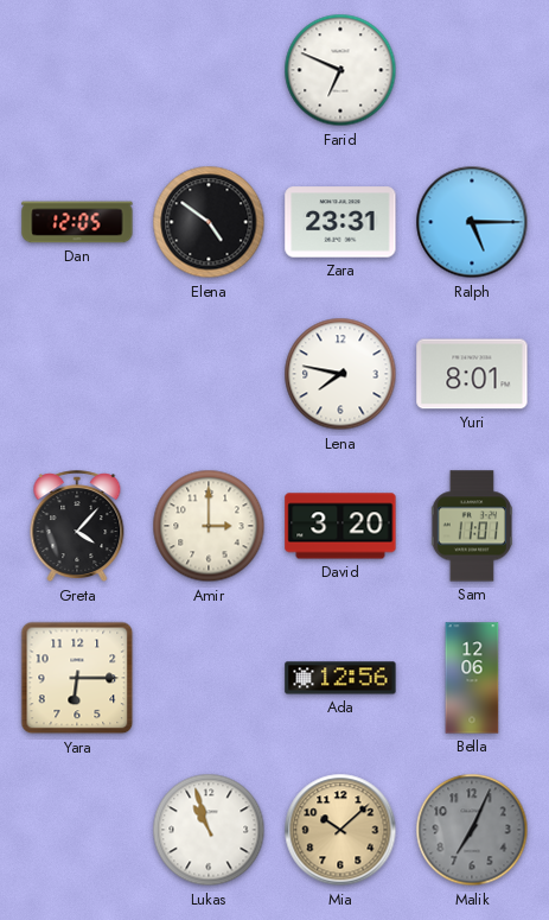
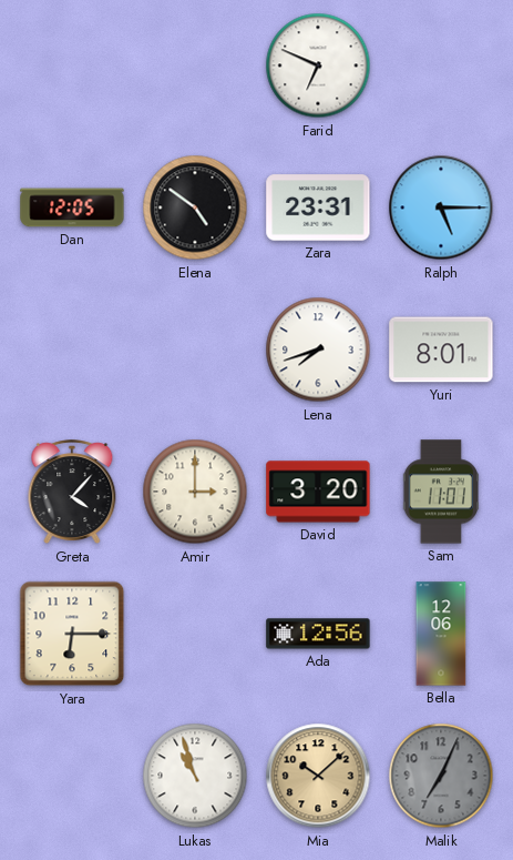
Lena: 7:47 -> 7:42
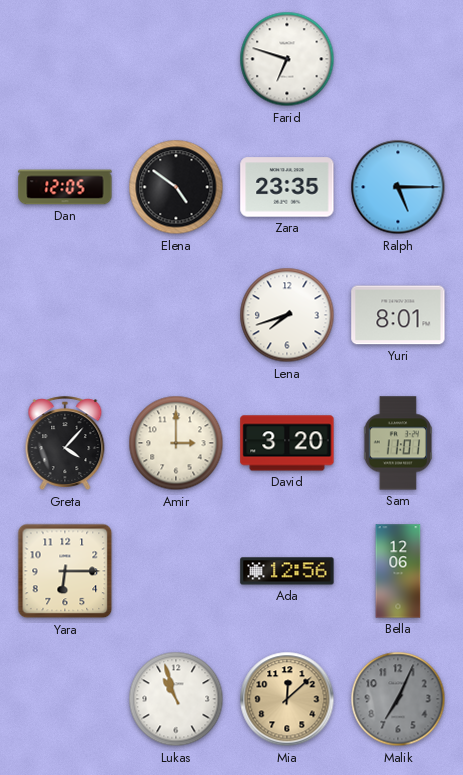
Farid: 6:49 -> 6:48
Zara: 23:31 -> 23:35
Mia: 10:08 -> 12:08
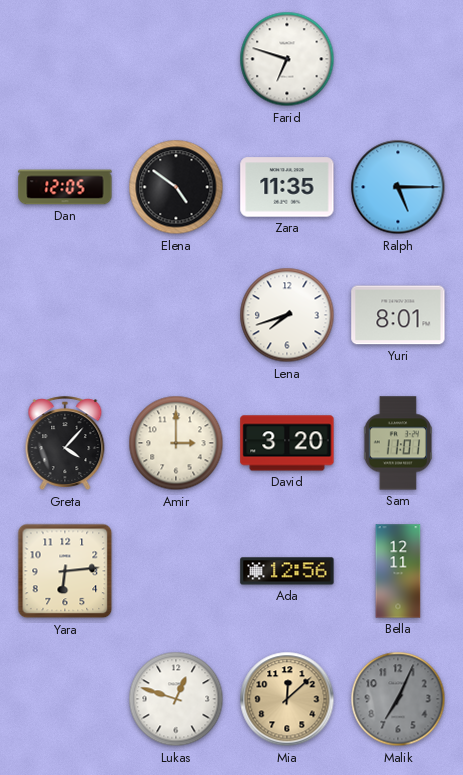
Zara: 23:35 -> 11:35
Yara: 6:15 -> 6:14
Bella: 12:06 -> 12:11
Lukas: 10:57 -> 12:48
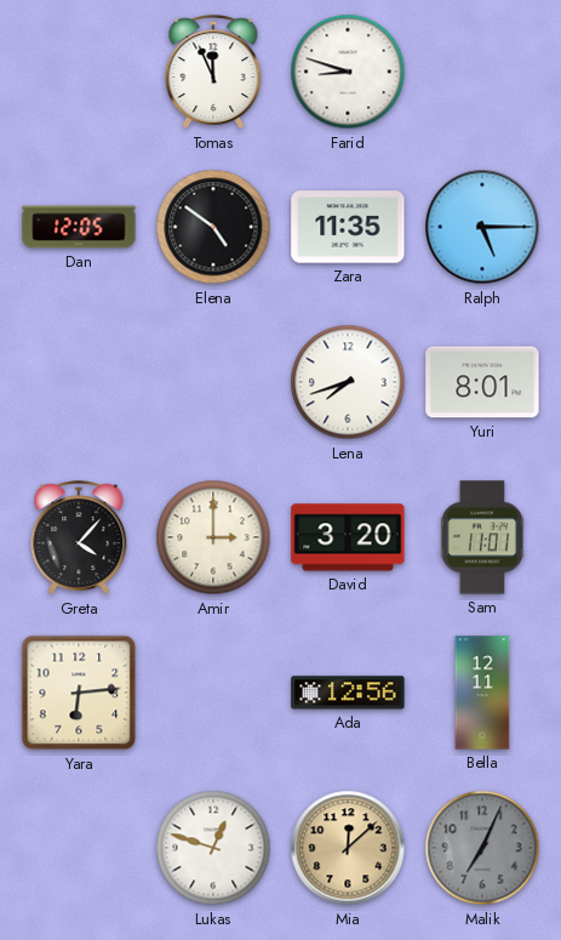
Tomas: none -> 11:56
Farid: 6:48 -> 8:48
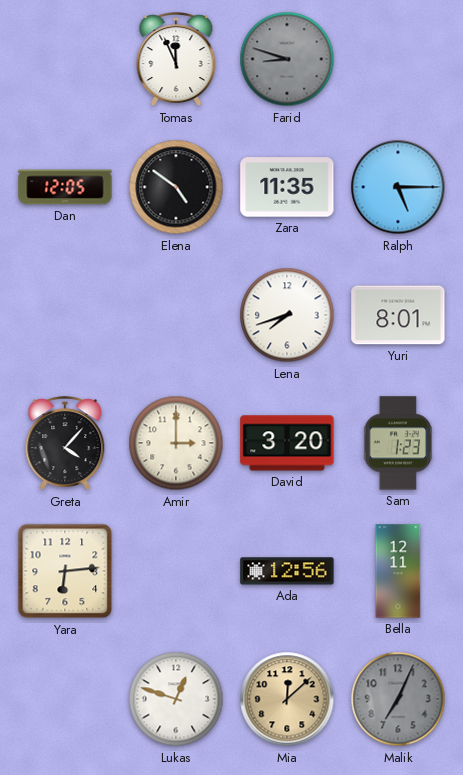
Farid dial: white -> grey
Sam: 11:01 -> 1:23
